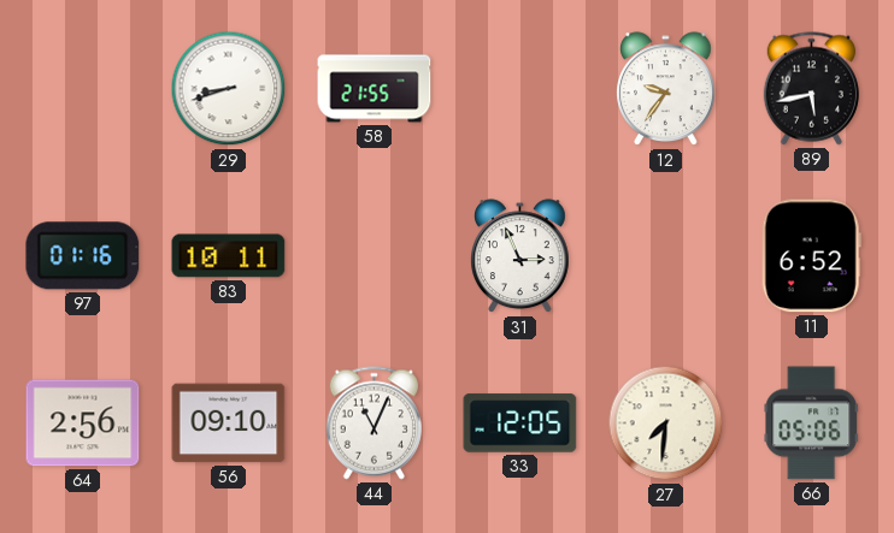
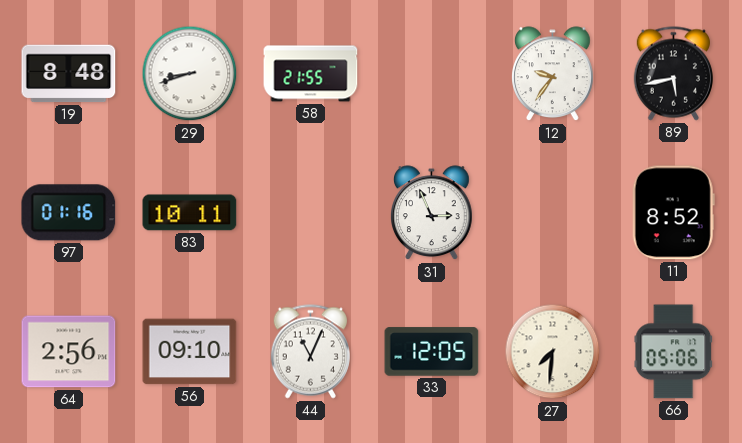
19: none -> 8:48
11: 6:52 -> 8:52
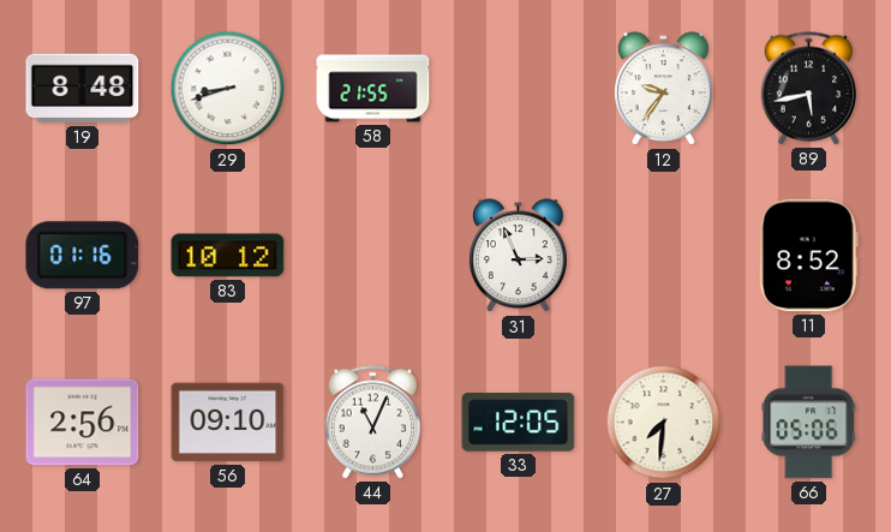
83: 10:11 -> 10:12
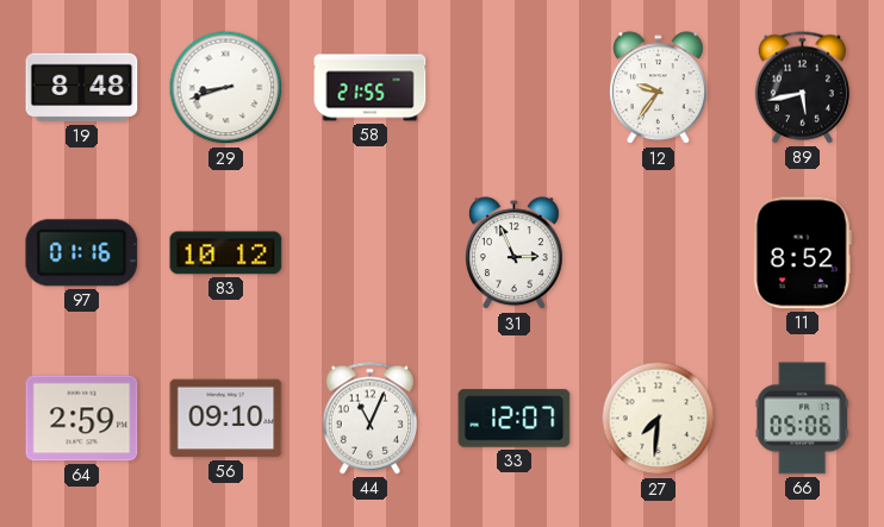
64: 2:56 -> 2:59
33: 12:05 -> 12:07
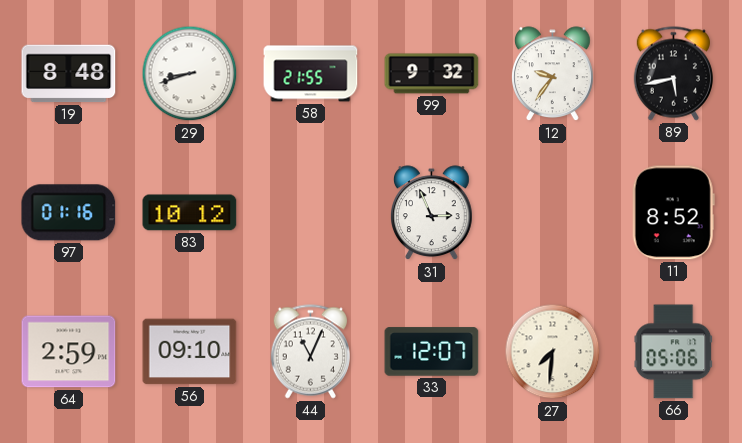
99: none -> 9:32
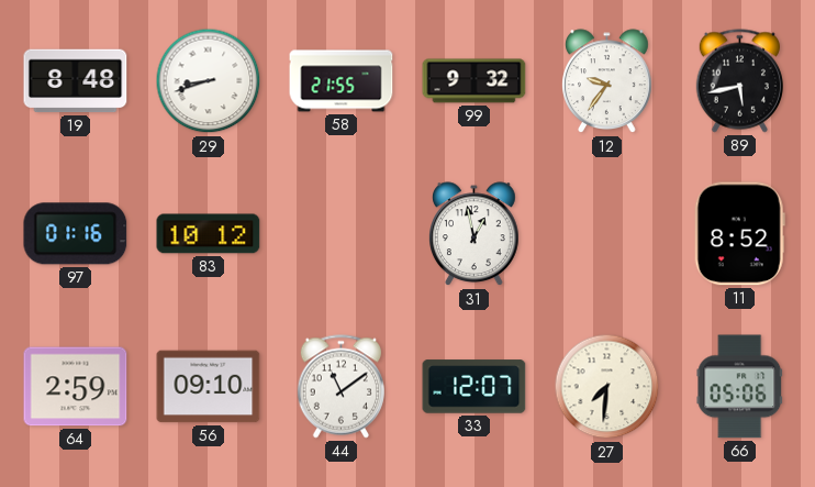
31: 2:56 -> 12:58
44: 11:04 -> 11:09
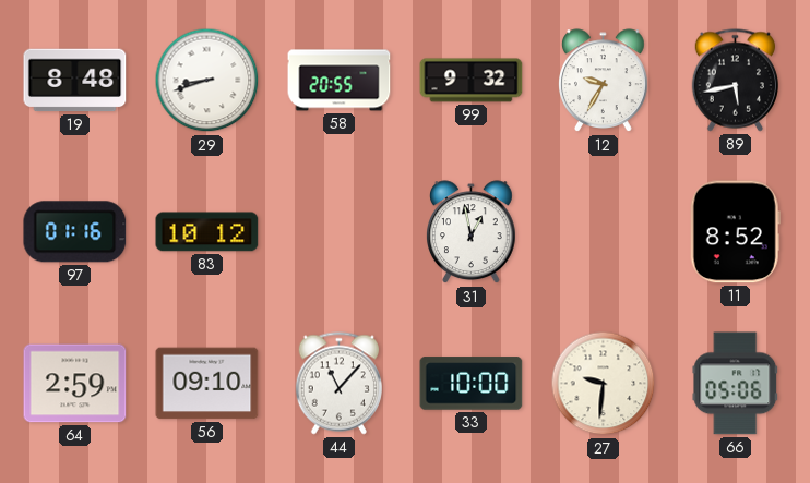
58: 21:55 -> 20:55
12: 9:36 -> 9:35
44: 11:09 -> 11:07
33: 12:07 -> 10:00
27: 7:31 -> 9:31
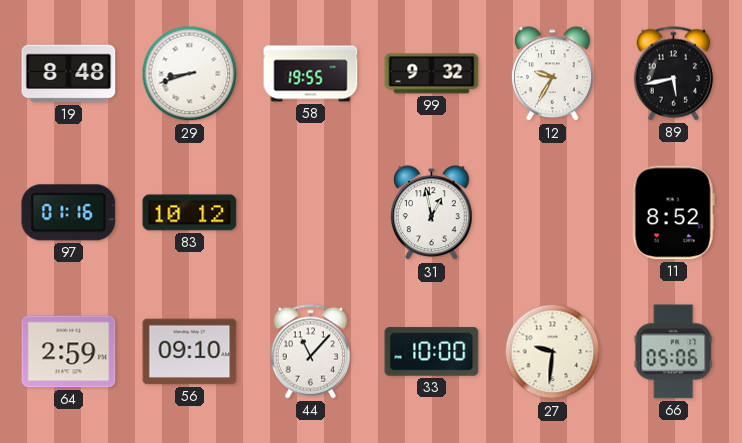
58: 20:55 -> 19:55
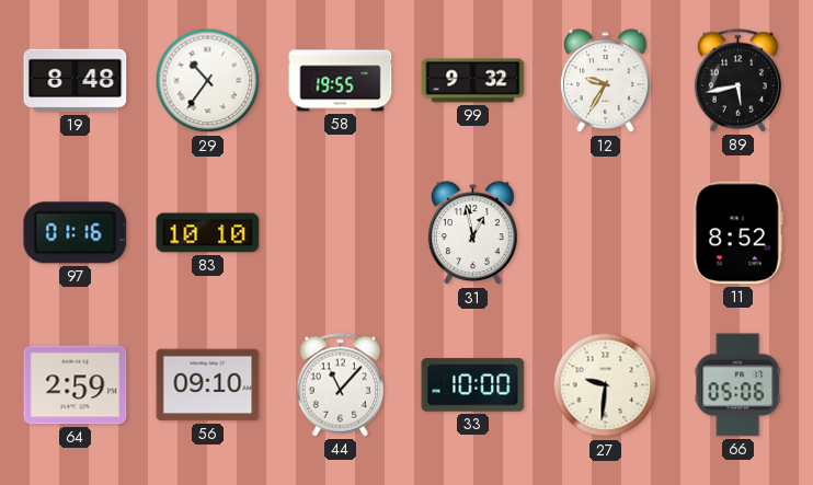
29: 8:42 -> 10:36
83: 10:12 -> 10:10
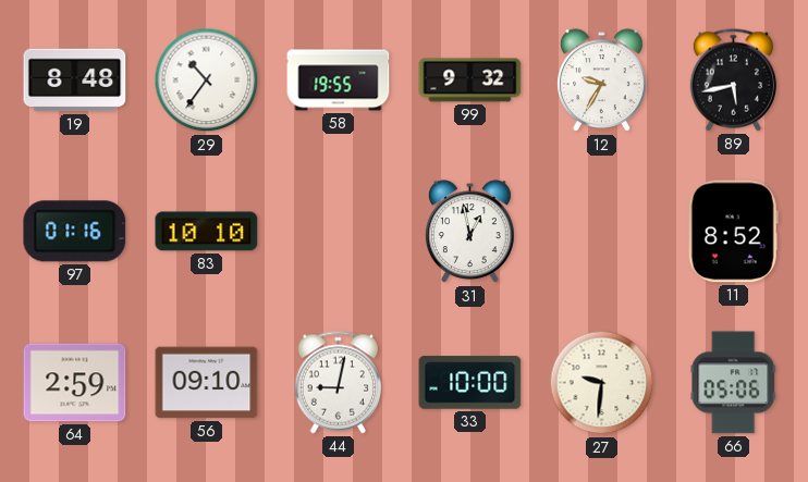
44: 11:07 -> 9:02
